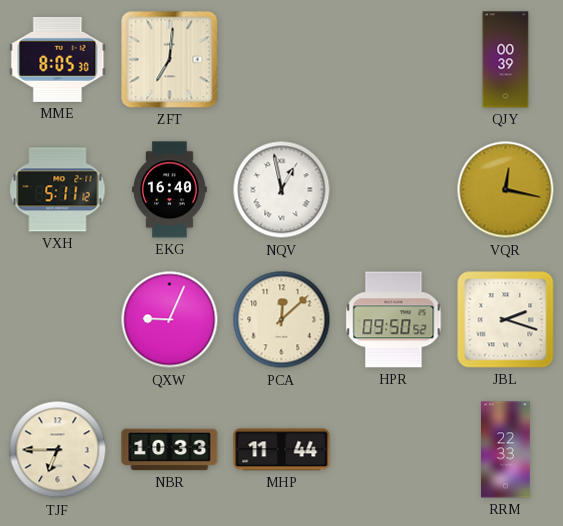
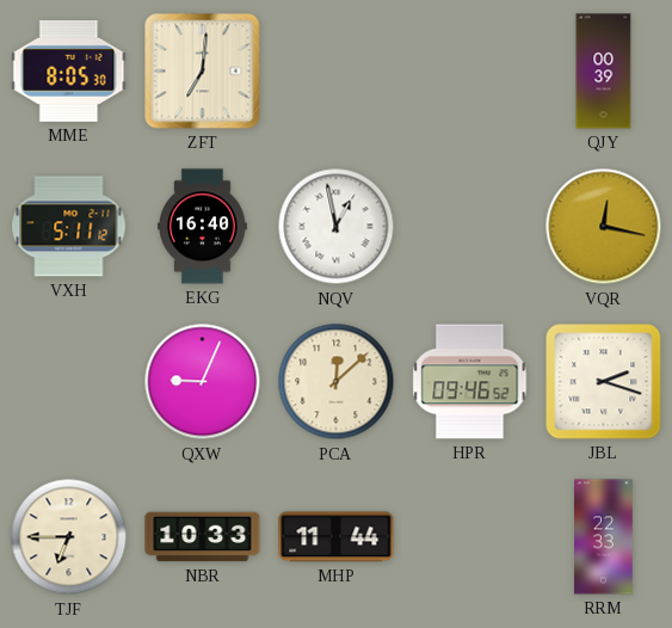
HPR: 09:50 -> 09:46
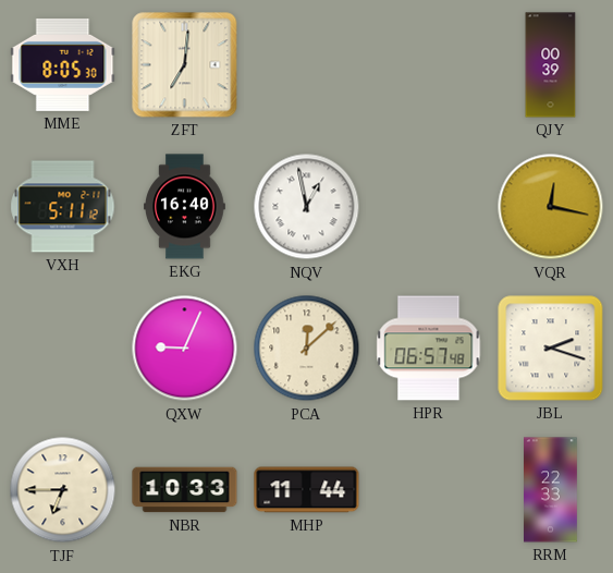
HPR: 09:46 -> 06:57
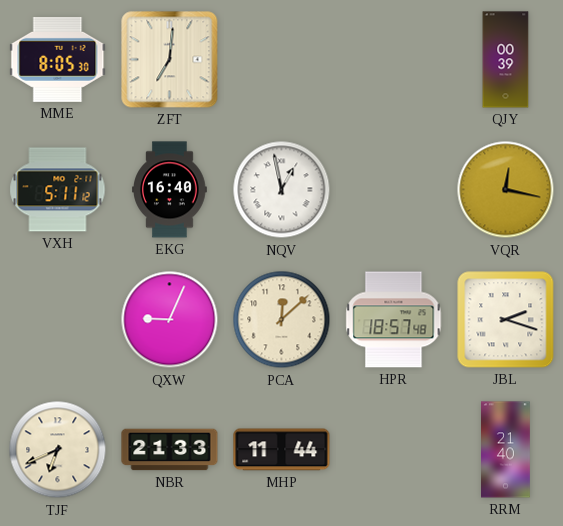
HPR: 06:57 -> 18:57
TJF: 6:45 -> 6:41
NBR: 10:33 -> 21:33
RRM: 22:33 -> 21:40
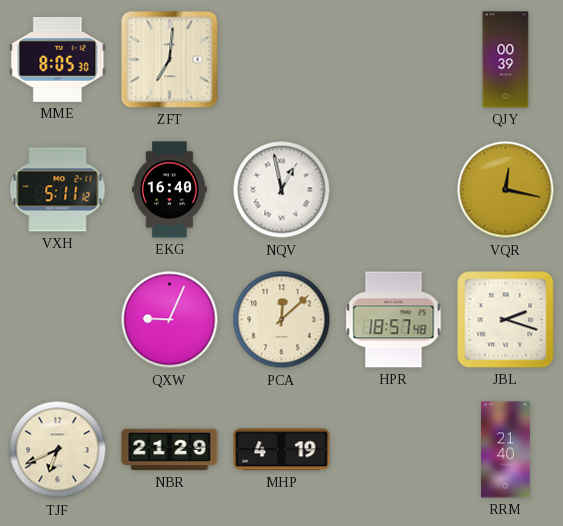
NBR: 21:33 -> 21:29
MHP: 11:44 -> 4:19
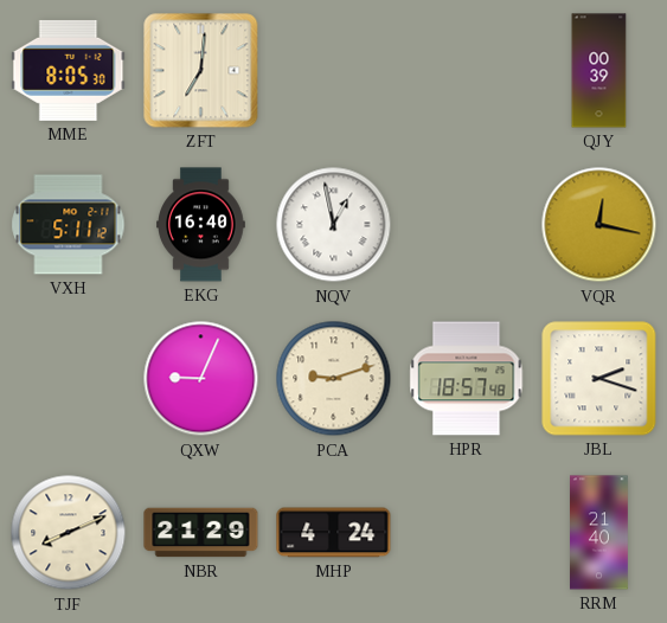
PCA: 12:08 -> 9:12
TJF: 6:41 -> 8:11
MHP: 4:19 -> 4:24
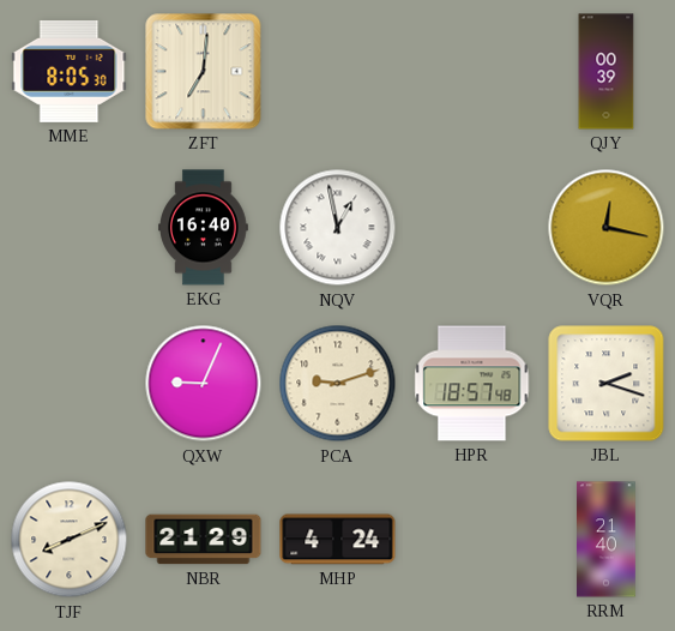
VXH: 5:11 -> none
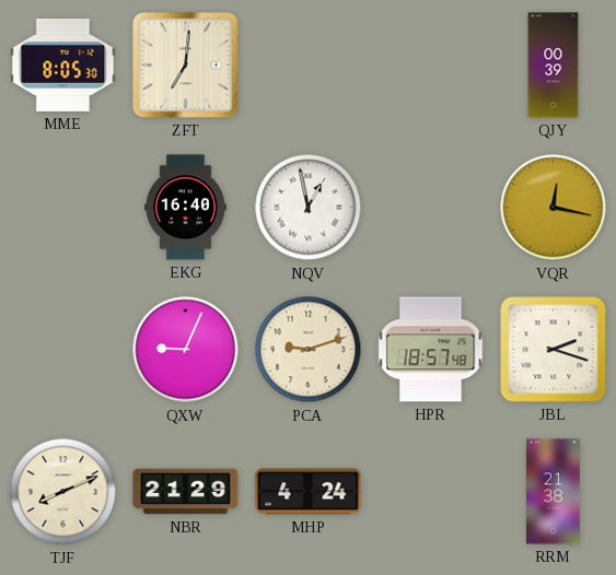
RRM: 21:40 -> 21:38
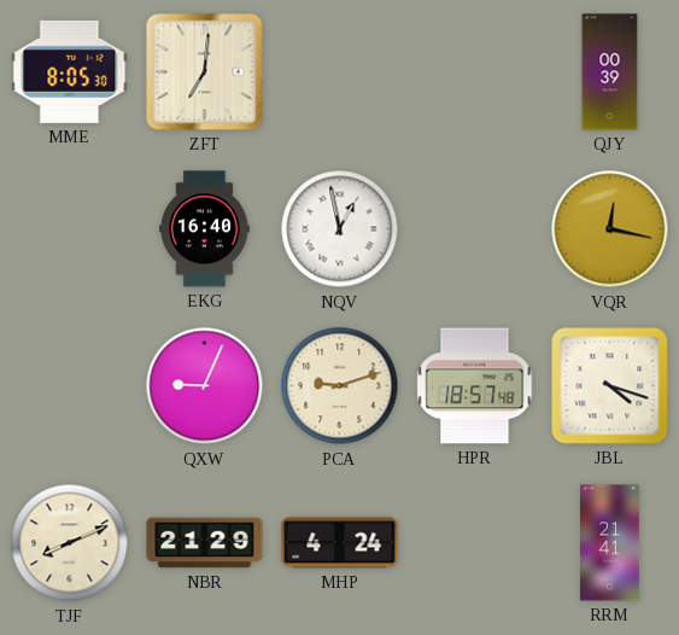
JBL: 2:18 -> 4:18
RRM: 21:38 -> 21:41
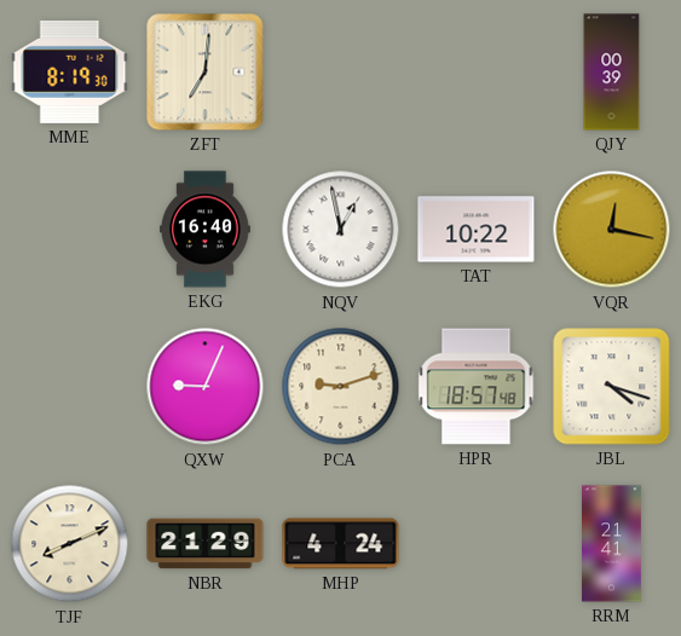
MME: 8:05 -> 8:19
TAT: none -> 10:22
